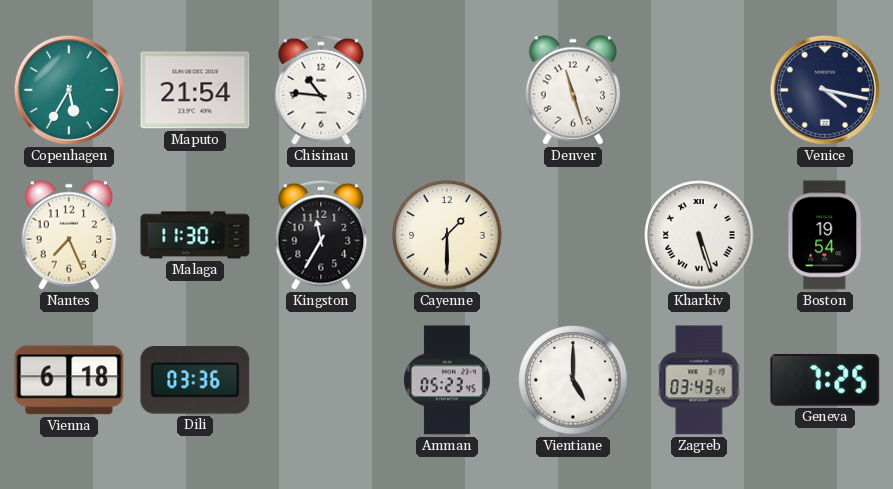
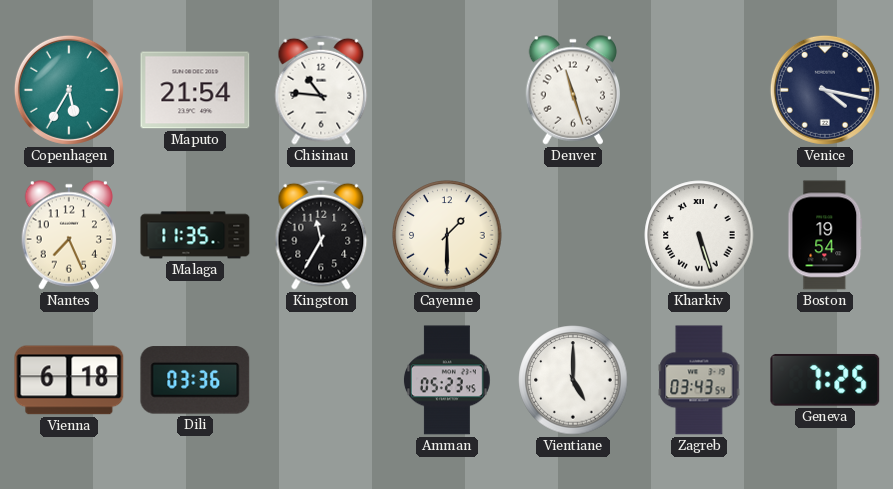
Malaga: 11:30 -> 11:35
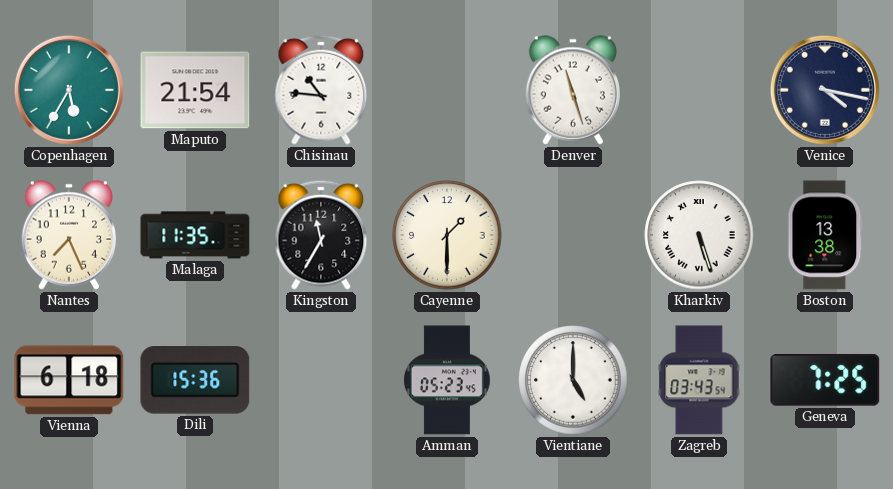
Boston: 19:54 -> 13:38
Dili: 03:36 -> 15:36
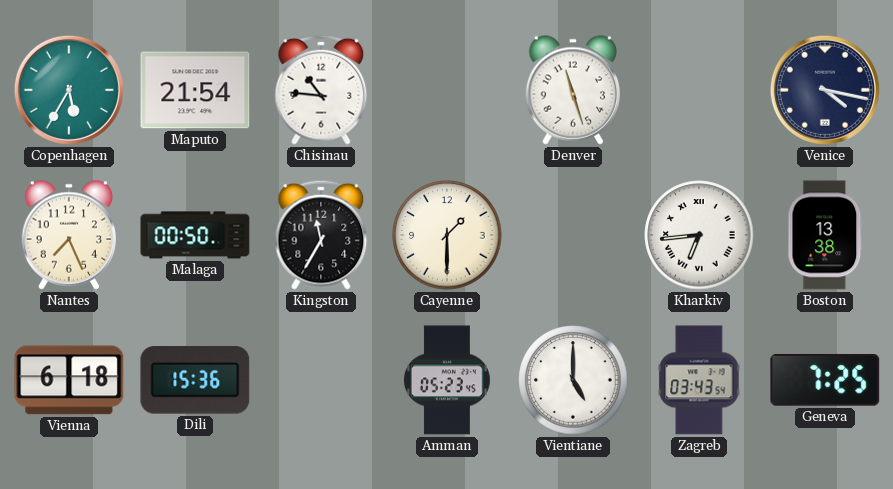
Malaga: 11:35 -> 00:50
Kharkiv: 5:27 -> 6:44
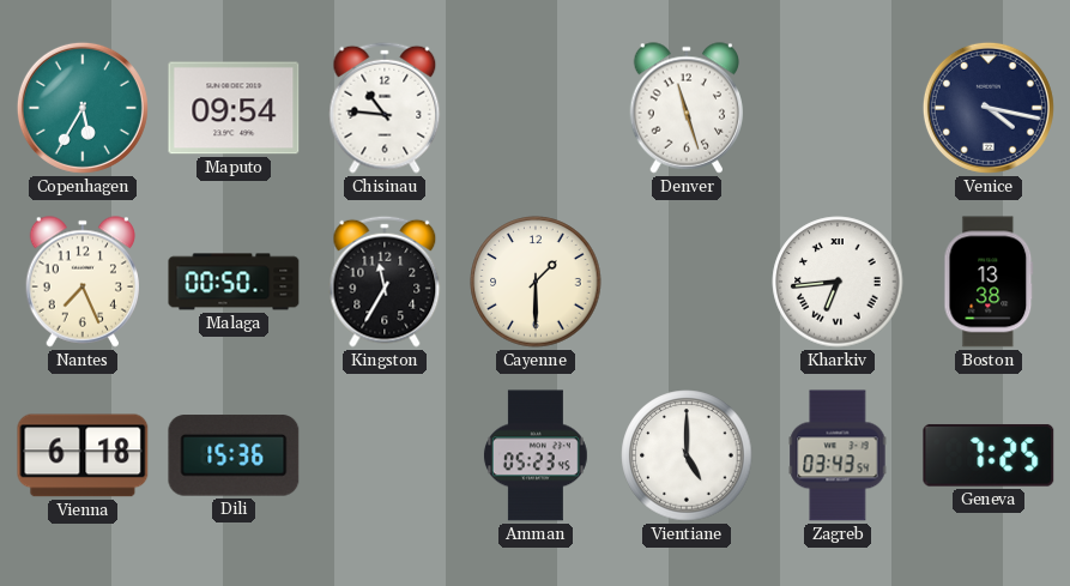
Maputo: 21:54 -> 09:54
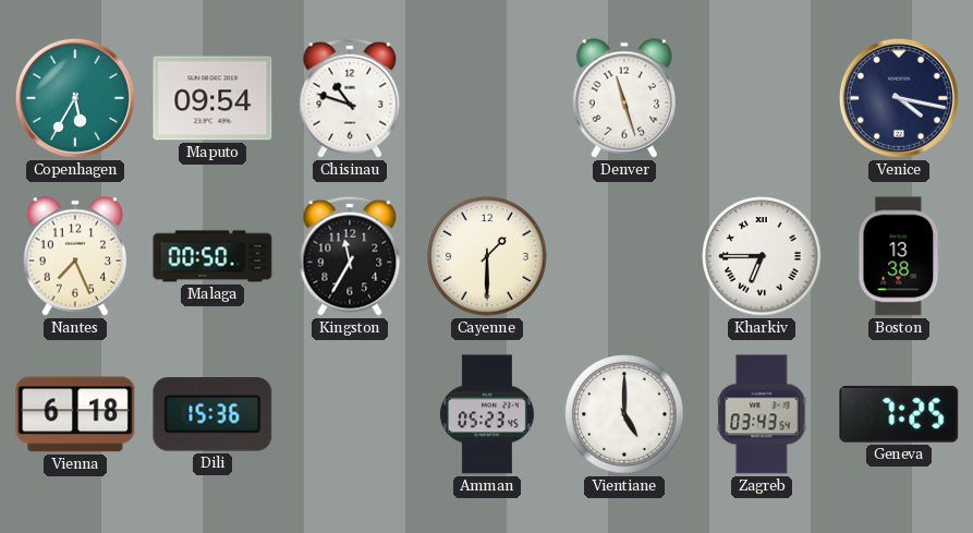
Chisinau: 10:46 -> 10:48
Kharkiv: 6:44 -> 6:45
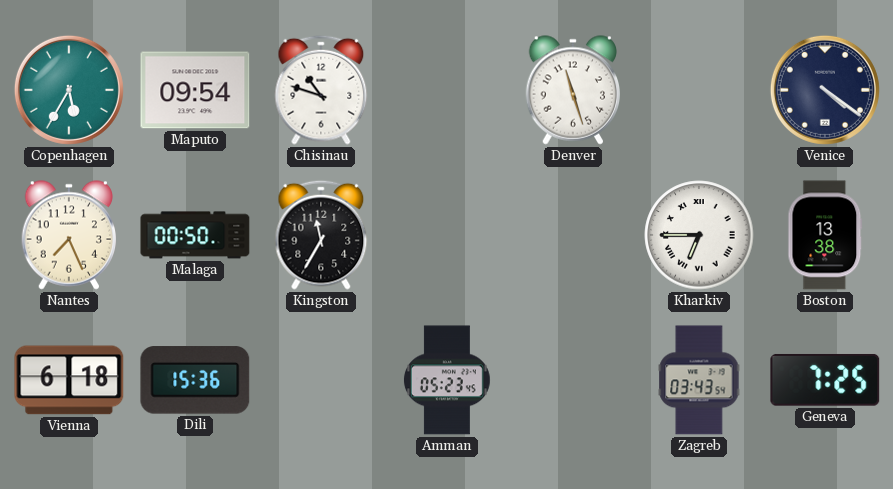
Venice: 4:17 -> 4:21
Cayenne: 1:30 -> none
Vientiane: 5:00 -> none
